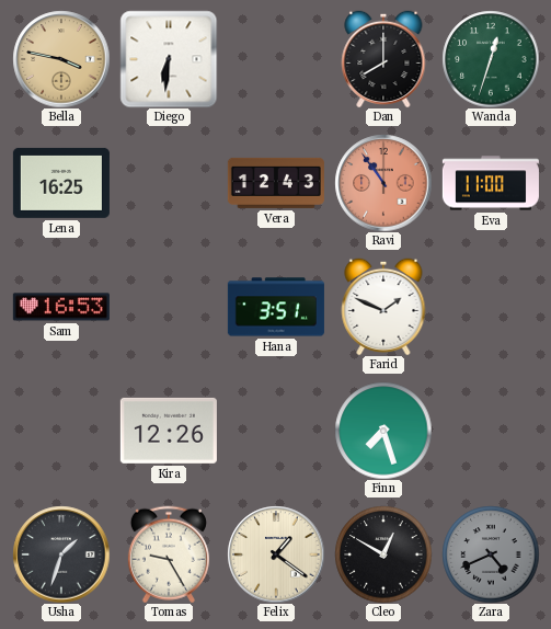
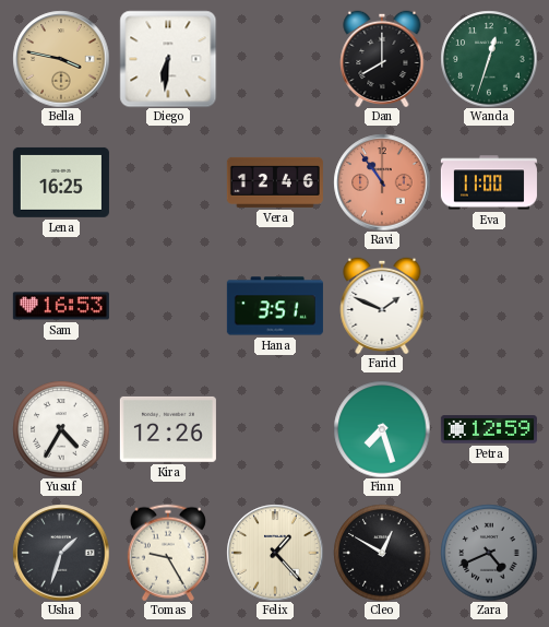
Vera: 12:43 -> 12:46
Yusuf: none -> 4:35
Petra: none -> 12:59
Felix: 1:21 -> 1:23
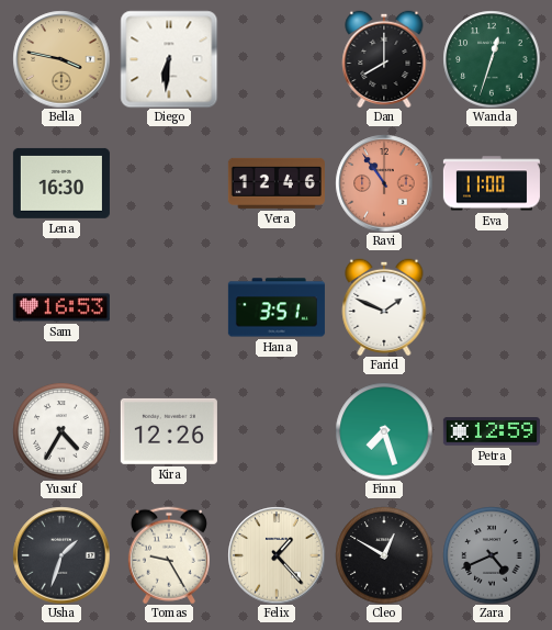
Lena: 16:25 -> 16:30
